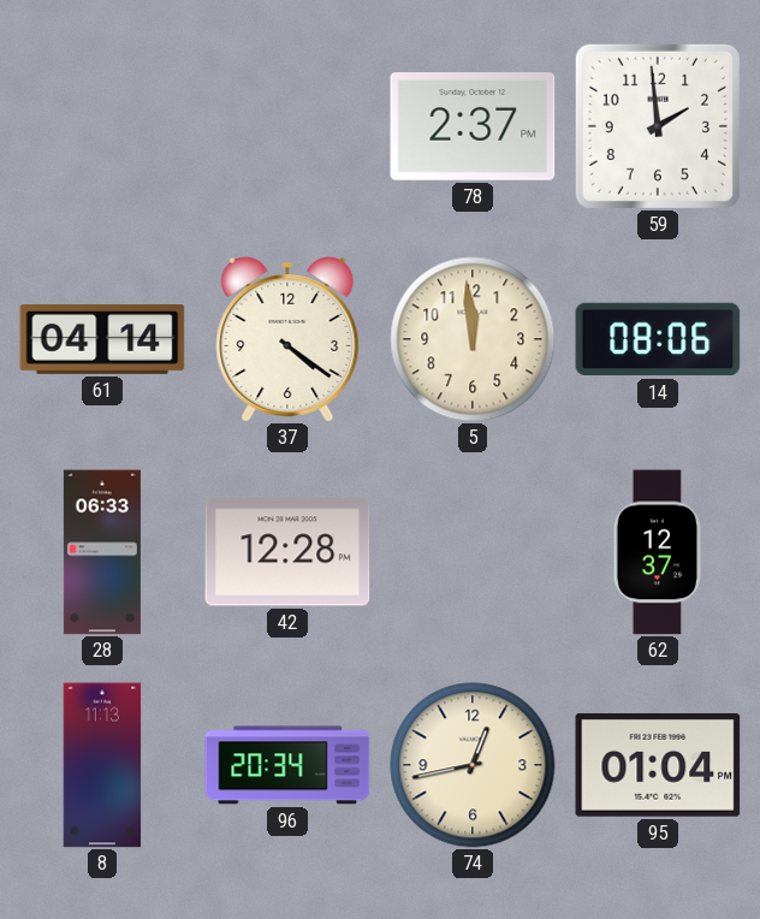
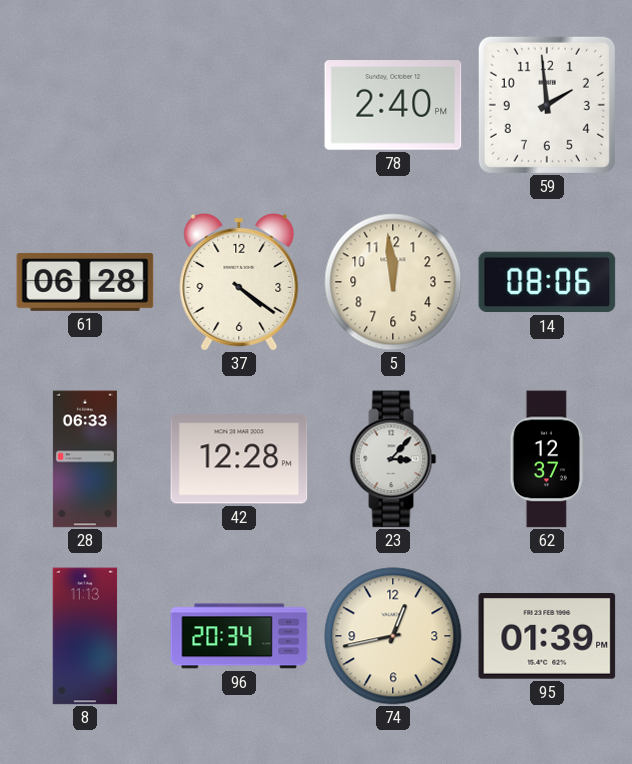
78: 2:37 -> 2:40
61: 04:14 -> 06:28
23: none -> 3:07
95: 01:04 -> 01:39
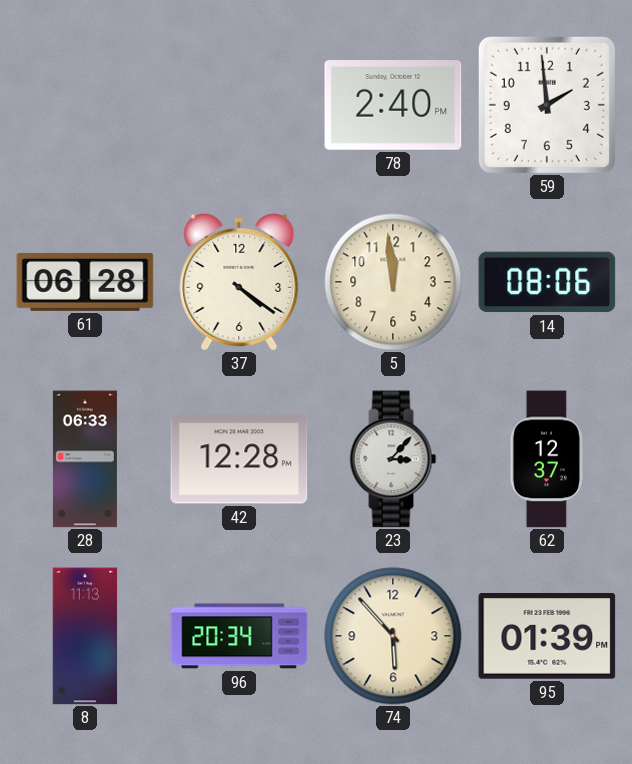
74: 12:43 -> 5:53
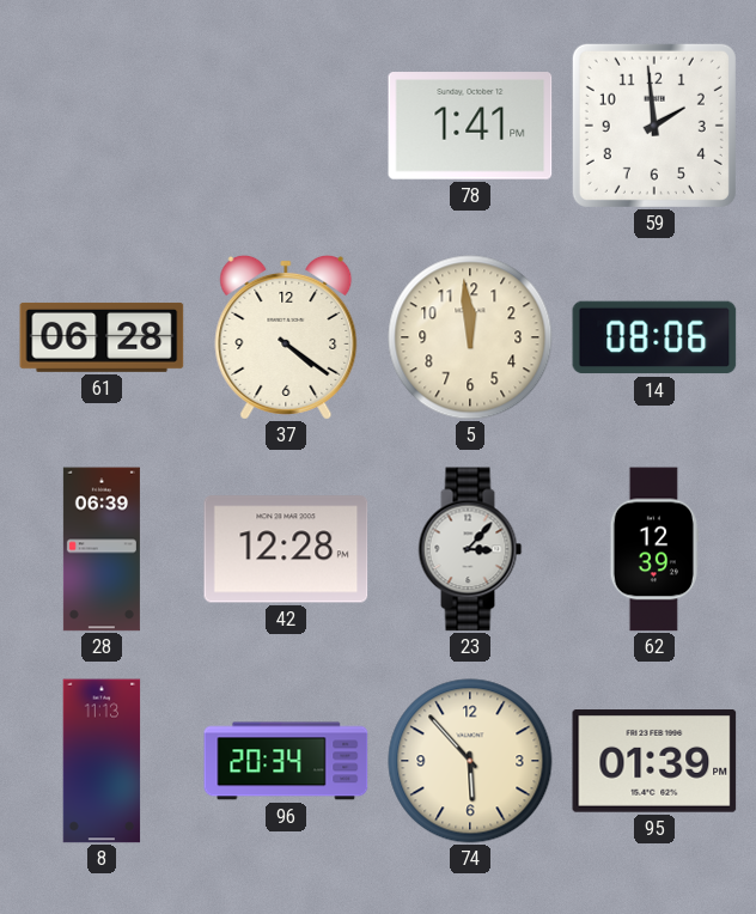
78: 2:40 -> 1:41
28: 06:33 -> 06:39
62: 12:37 -> 12:39
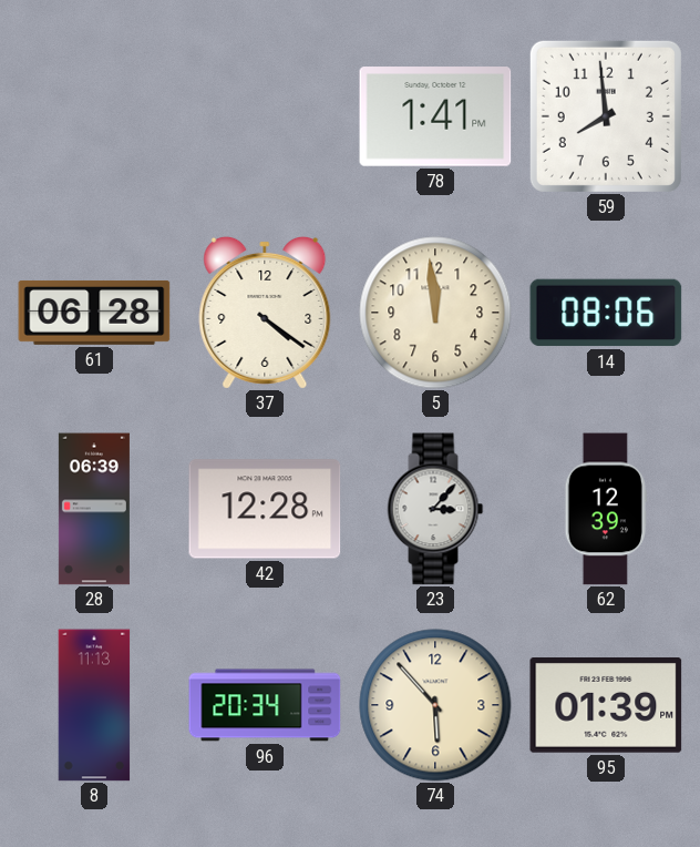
59: 1:59 -> 7:59
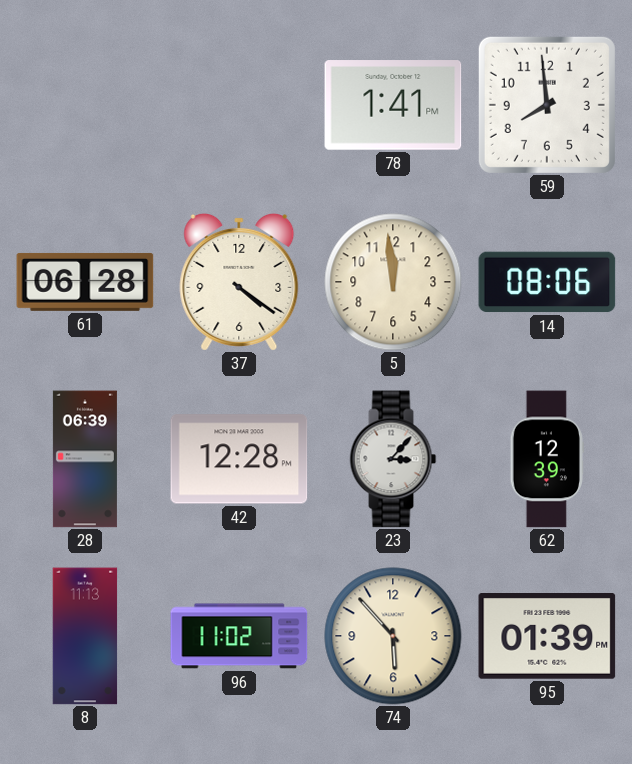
96: 20:34 -> 11:02
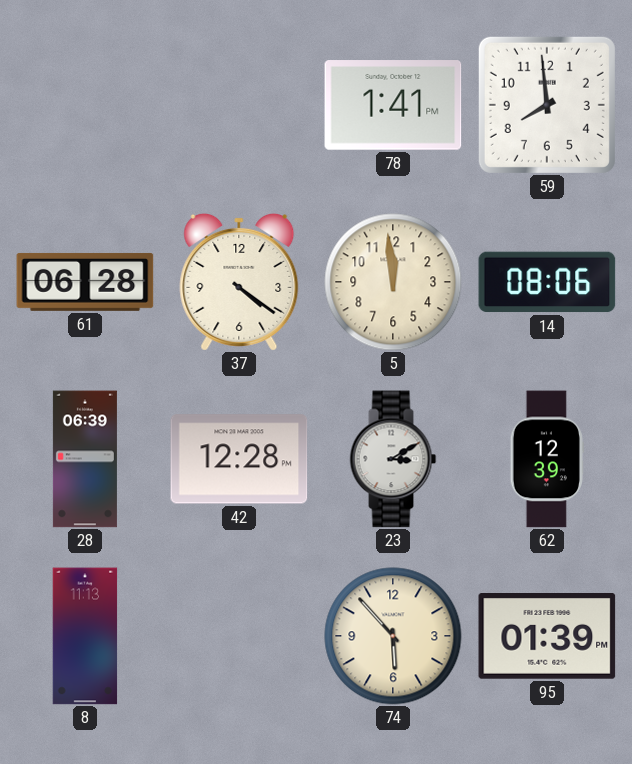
23: 3:07 -> 3:10
96: 11:02 -> none
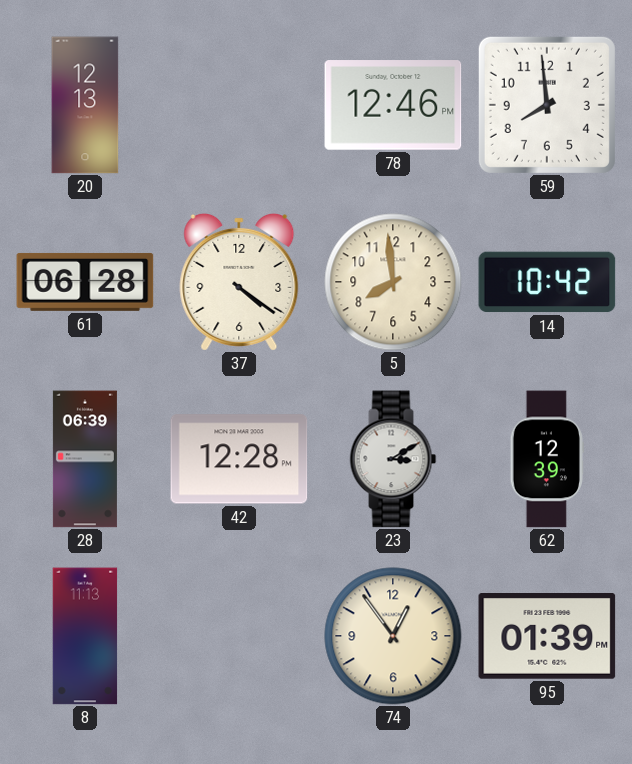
20: none -> 12:13
78: 1:41 -> 12:46
5: 11:59 -> 7:59
14: 08:06 -> 10:42
74: 5:53 -> 12:54
